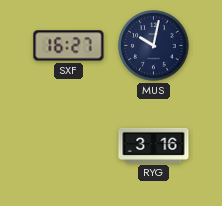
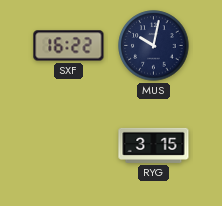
SXF: 16:27 -> 16:22
RYG: 3:16 -> 3:15
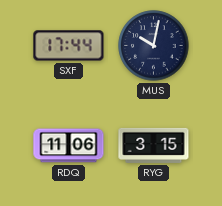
SXF: 16:22 -> 17:44
RDQ: none -> 11:06
